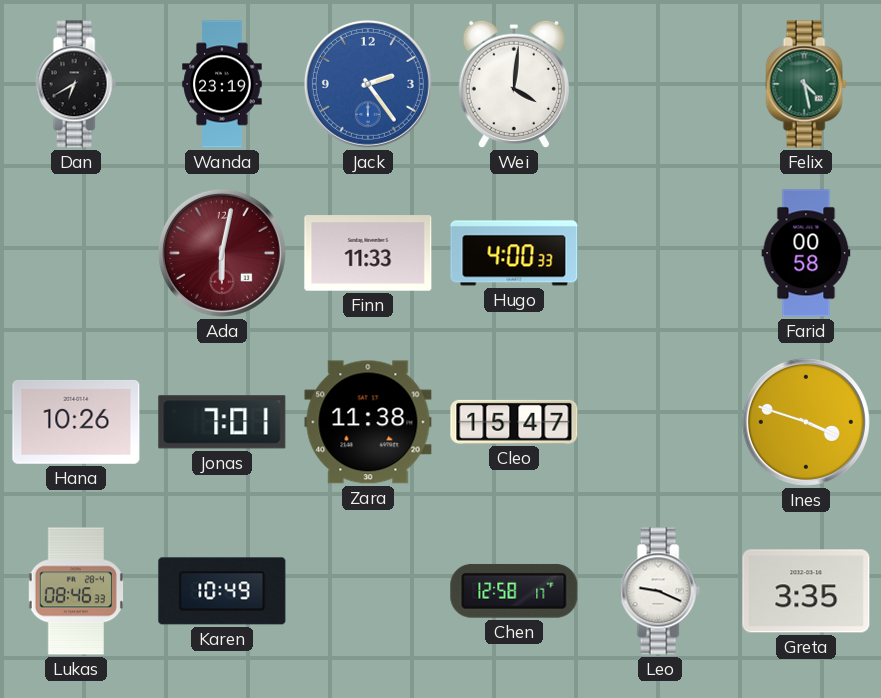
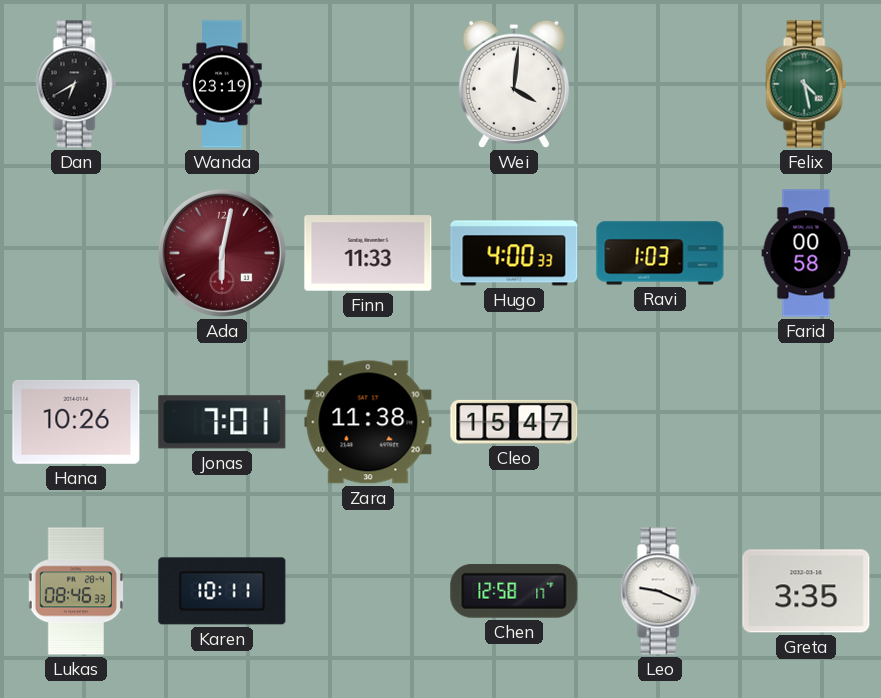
Jack: 2:24 -> none
Ravi: none -> 1:03
Ines: 3:48 -> none
Karen: 10:49 -> 10:11
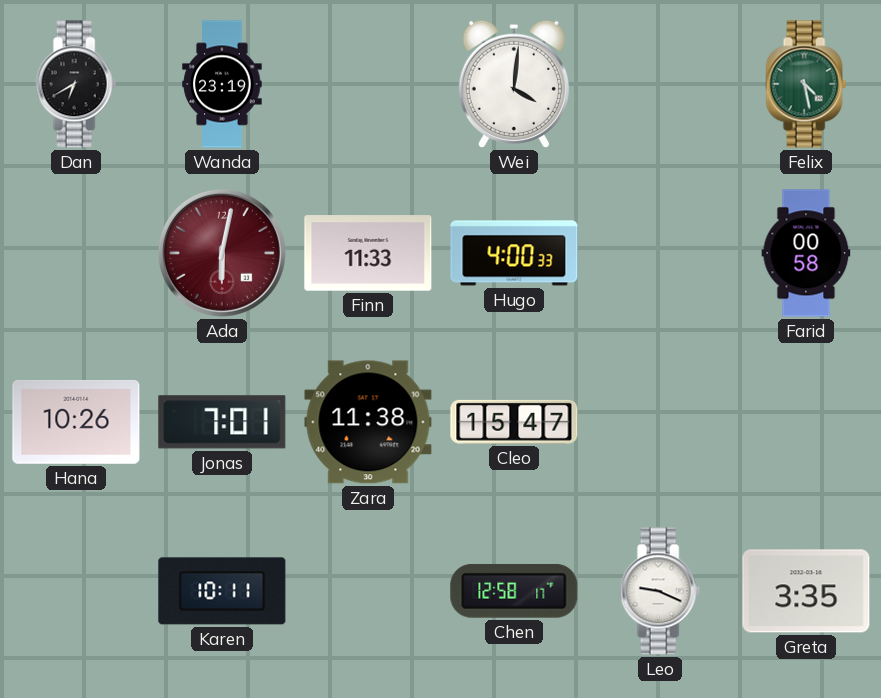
Ravi: 1:03 -> none
Lukas: 08:46 -> none
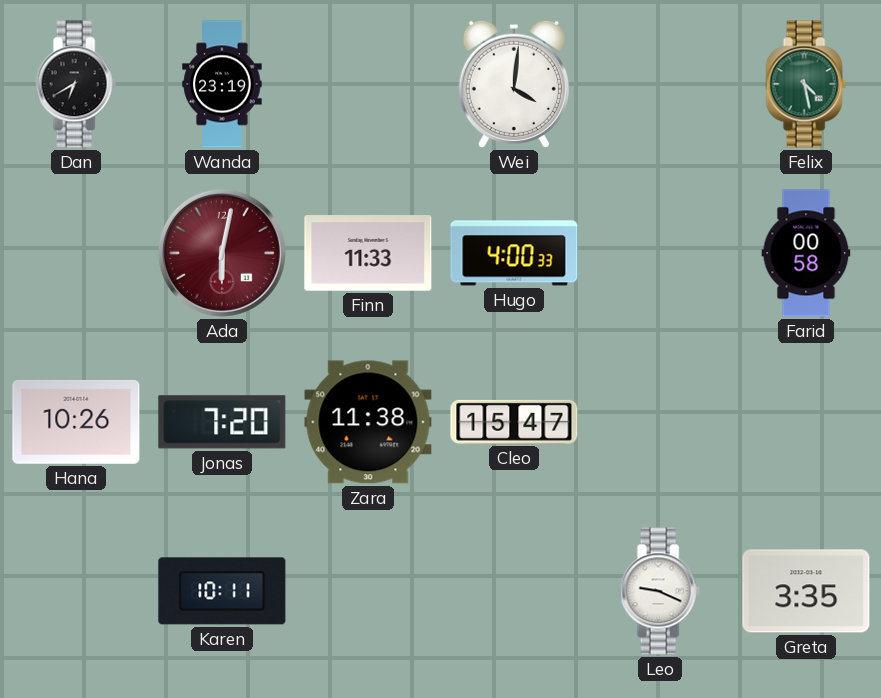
Jonas: 7:01 -> 7:20
Chen: 12:58 -> none
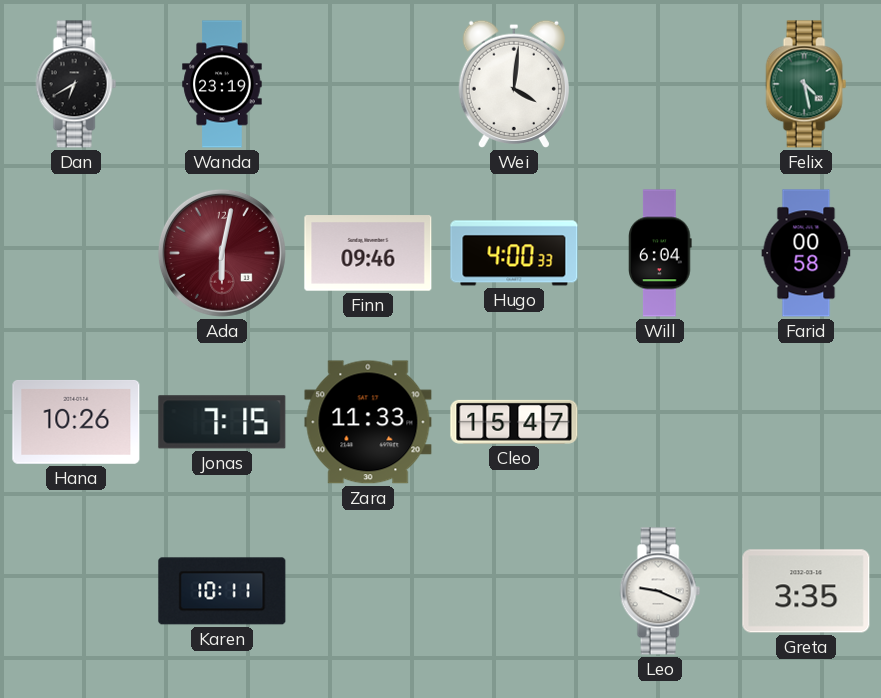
Finn: 11:33 -> 09:46
Will: none -> 6:04
Jonas: 7:20 -> 7:15
Zara: 11:38 -> 11:33
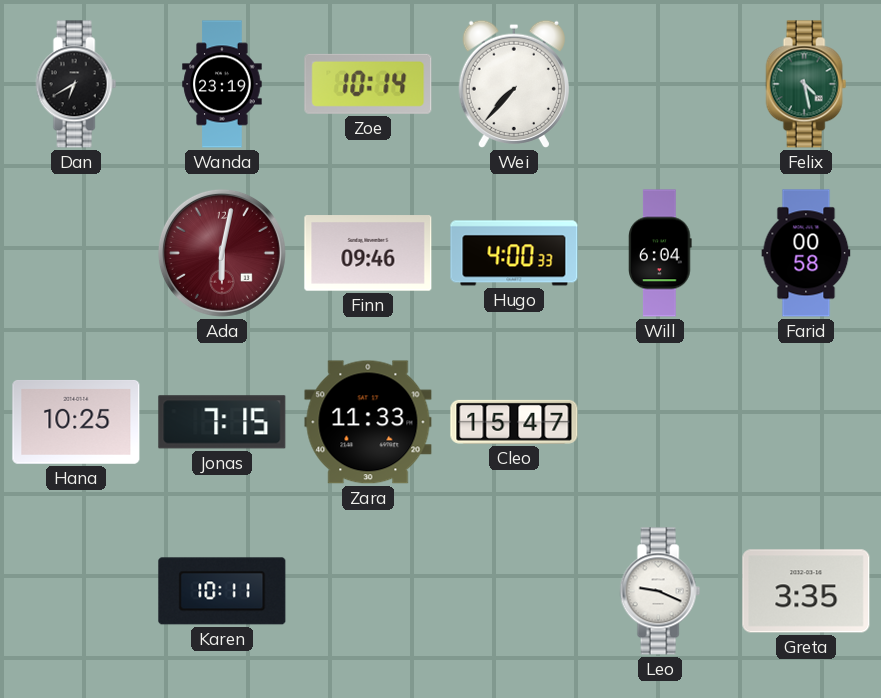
Zoe: none -> 10:14
Wei: 4:01 -> 7:37
Hana: 10:26 -> 10:25
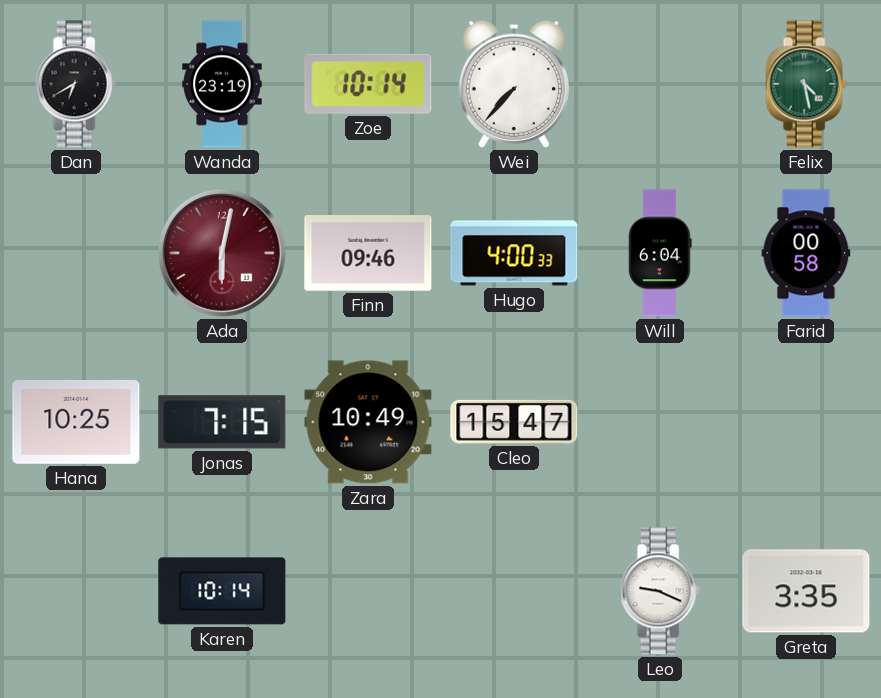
Zara: 11:33 -> 10:49
Karen: 10:11 -> 10:14
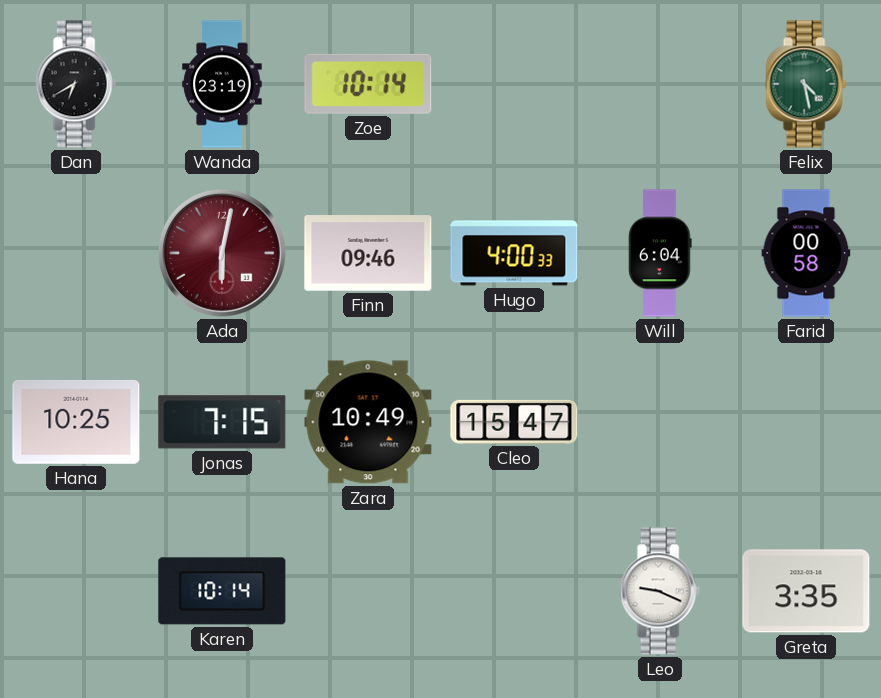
Wei: 7:37 -> none
